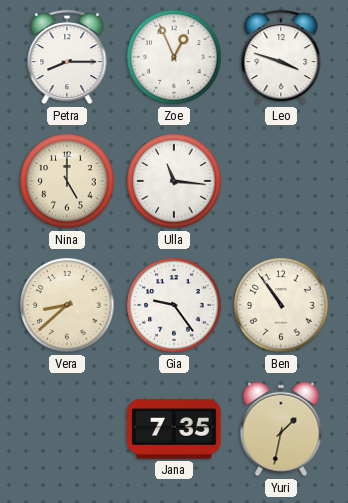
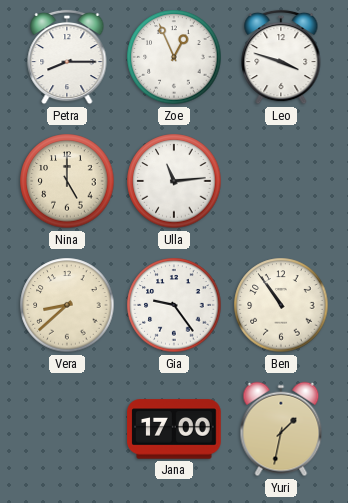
Ulla: 11:16 -> 11:14
Jana: 7:35 -> 17:00
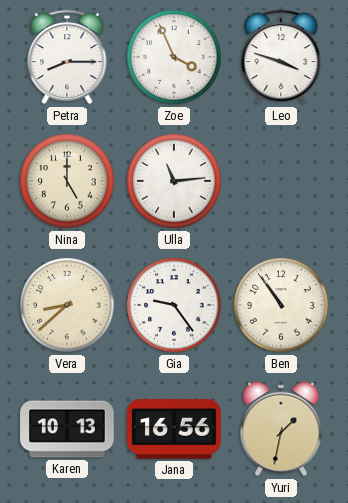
Zoe: 12:56 -> 3:56
Karen: none -> 10:13
Jana: 17:00 -> 16:56
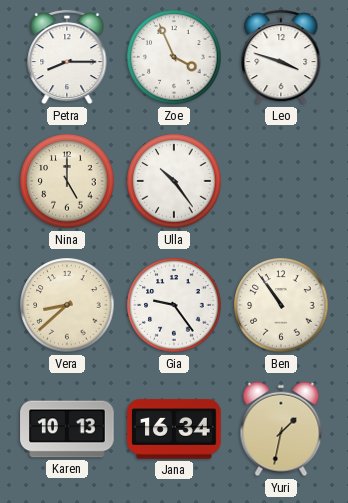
Ulla: 11:14 -> 10:24
Jana: 16:56 -> 16:34
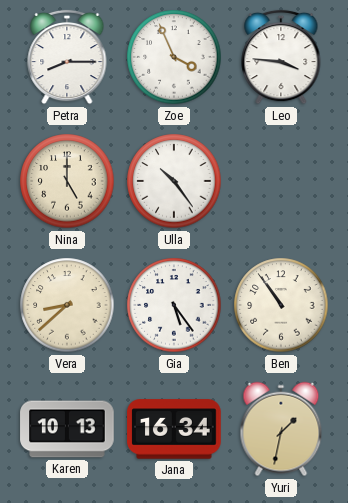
Leo: 3:48 -> 3:46
Gia: 9:24 -> 5:24
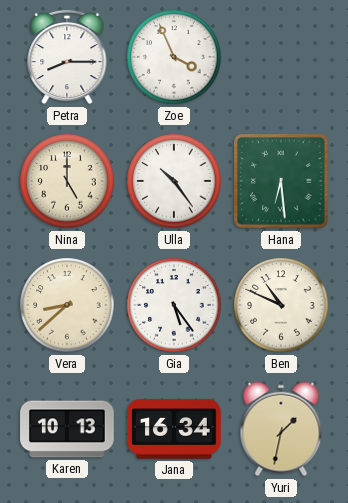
Leo: 3:46 -> none
Hana: none -> 6:29
Ben: 10:54 -> 10:49
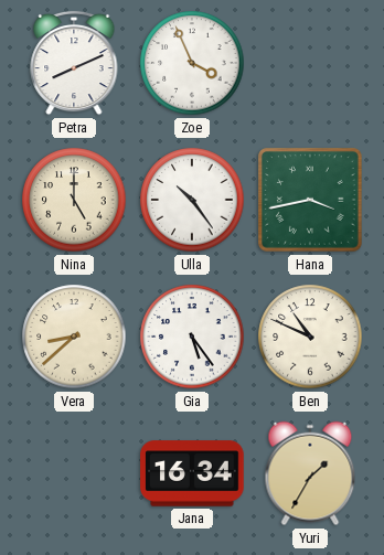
Petra: 8:15 -> 8:11
Hana: 6:29 -> 3:43
Karen: 10:13 -> none
Yuri: 1:32 -> 1:35
